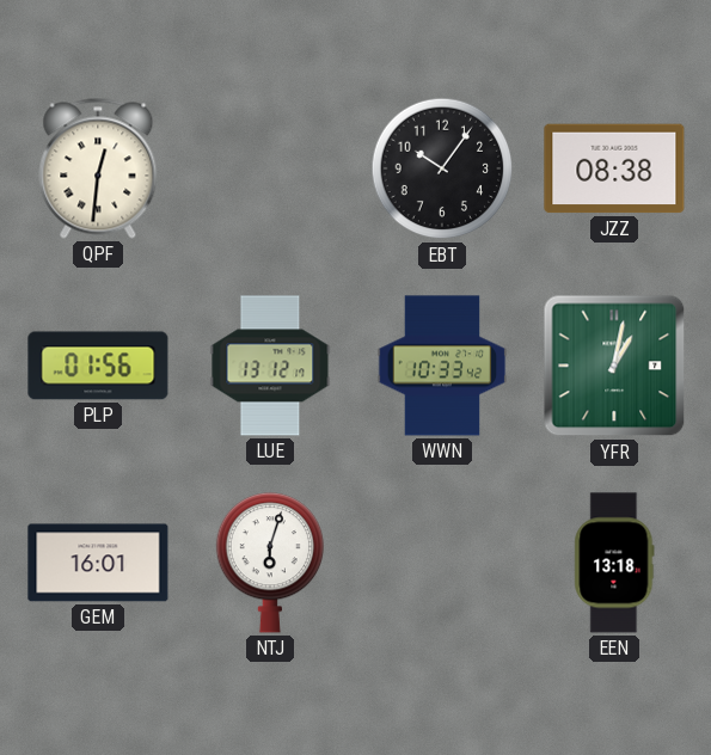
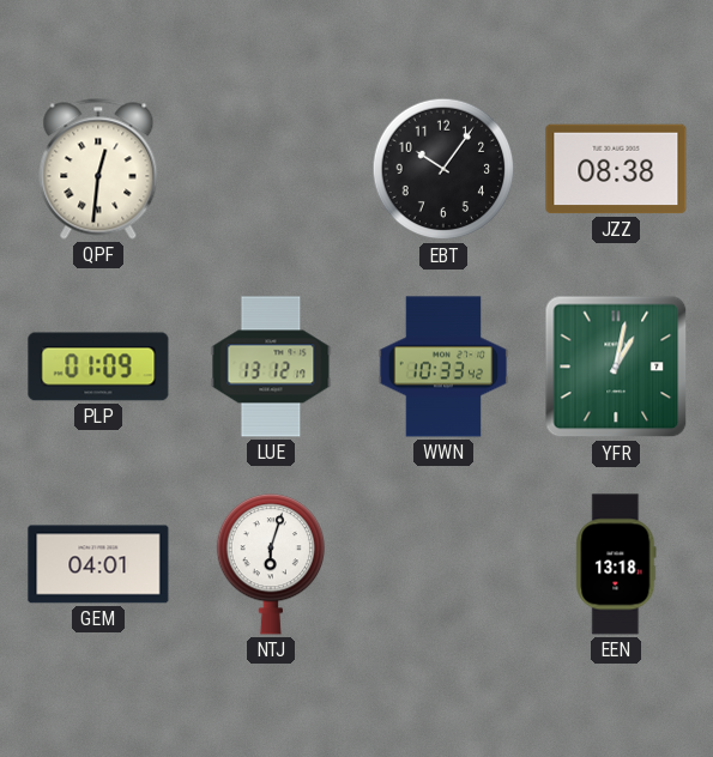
PLP: 01:56 -> 01:09
GEM: 16:01 -> 04:01
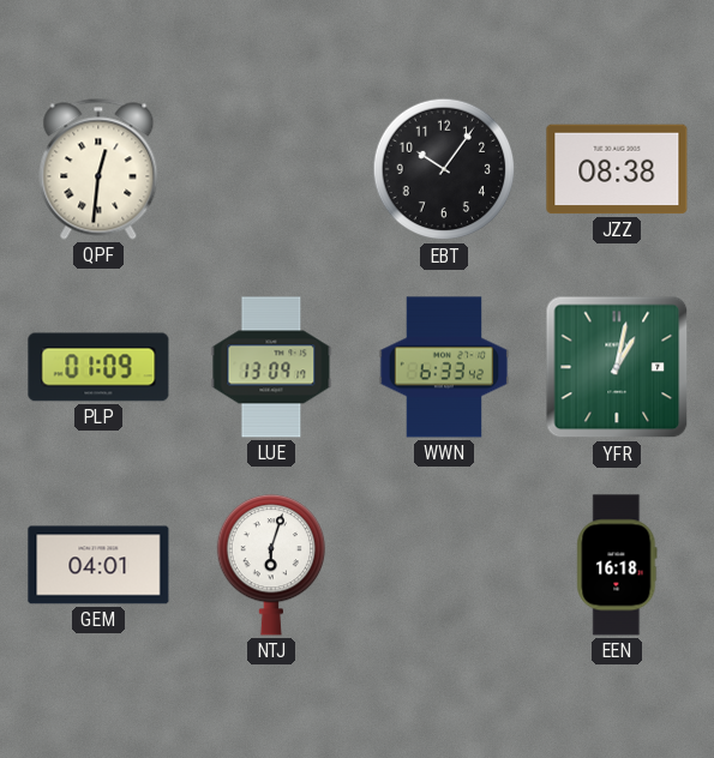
LUE: 13:12 -> 13:09
WWN: 10:33 -> 6:33
EEN: 13:18 -> 16:18
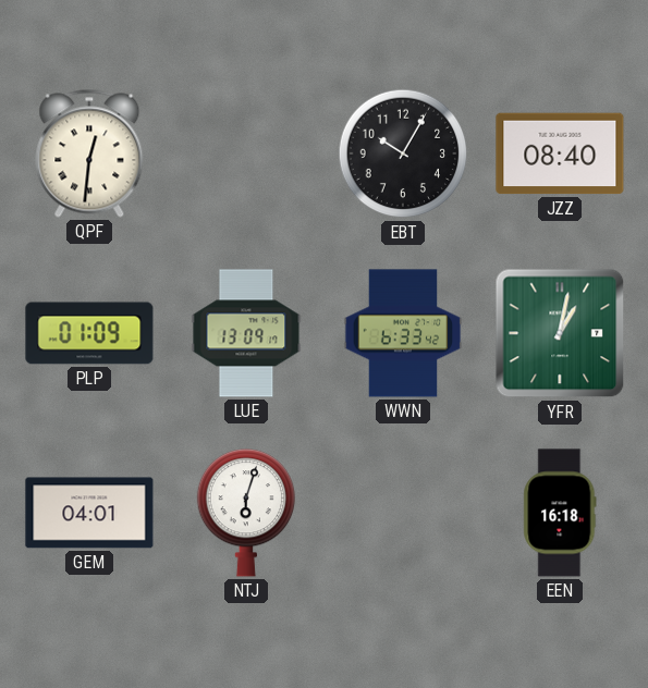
EBT: 10:06 -> 10:05
JZZ: 08:38 -> 08:40
